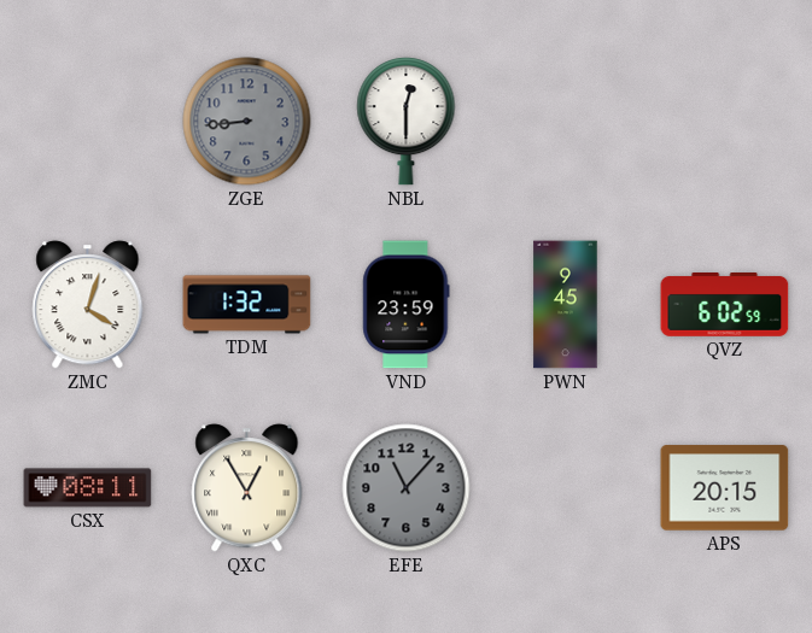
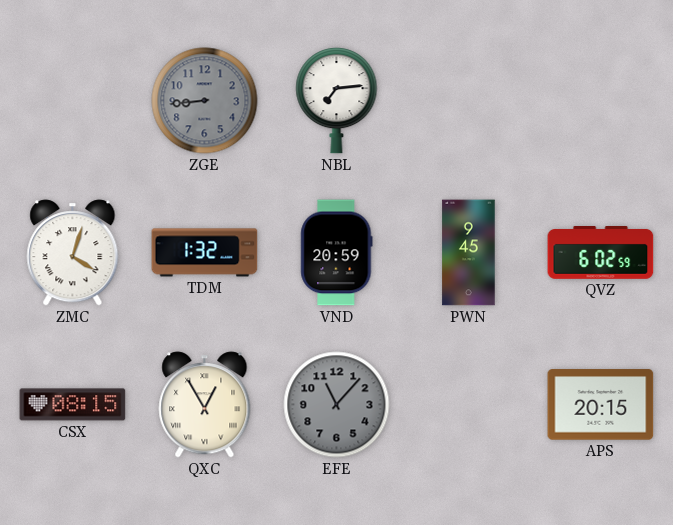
NBL: 12:30 -> 7:14
VND: 23:59 -> 20:59
CSX: 08:11 -> 08:15
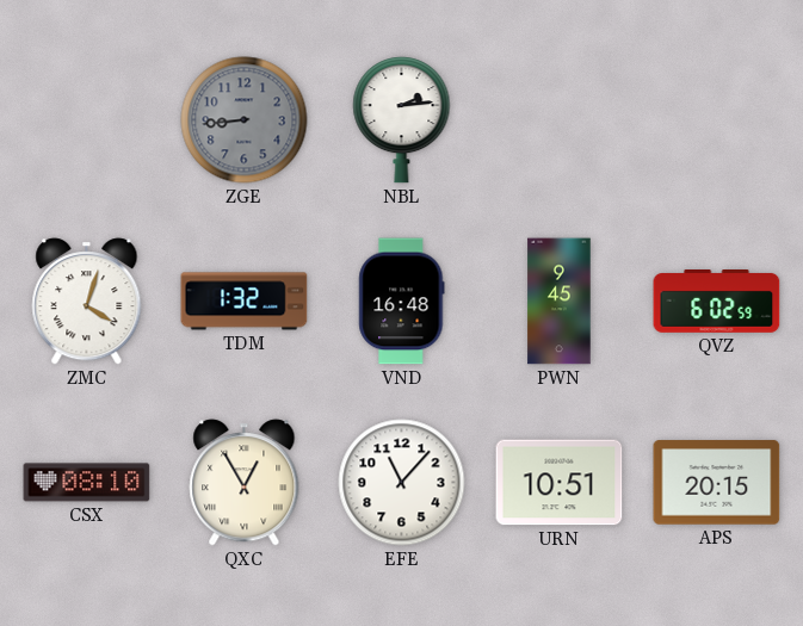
NBL: 7:14 -> 2:14
VND: 20:59 -> 16:48
CSX: 08:15 -> 08:10
EFE dial: grey -> white
URN: none -> 10:51
